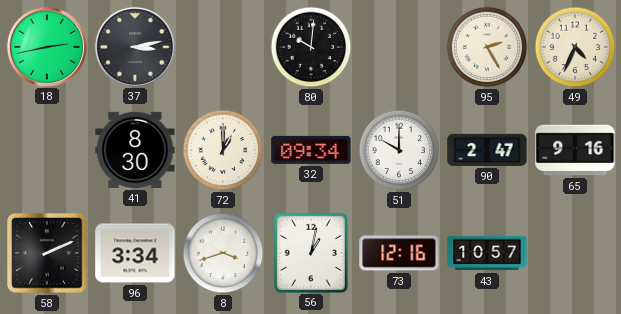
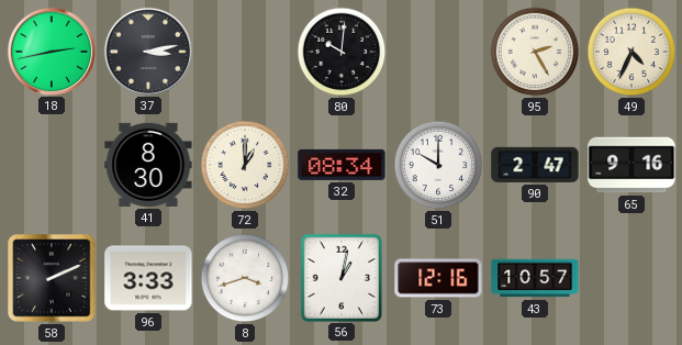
32: 09:34 -> 08:34
96: 3:34 -> 3:33
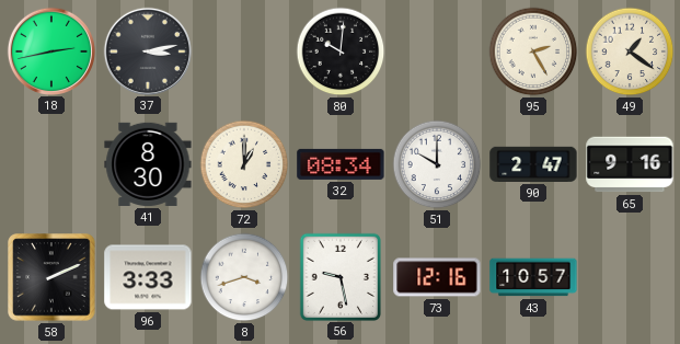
49: 4:34 -> 1:21
56: 1:02 -> 9:28
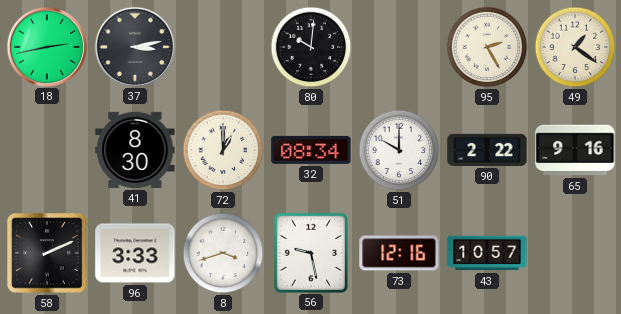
90: 2:47 -> 2:22
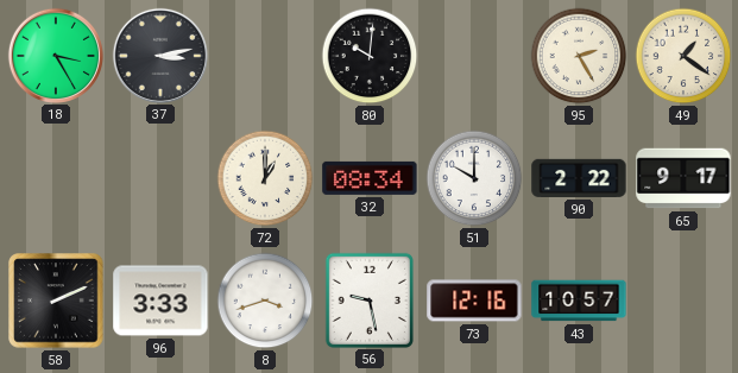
18: 2:43 -> 3:25
41: 8:30 -> none
65: 9:16 -> 9:17
